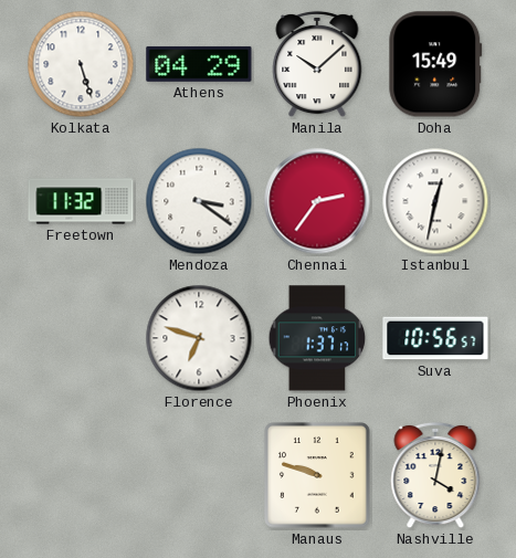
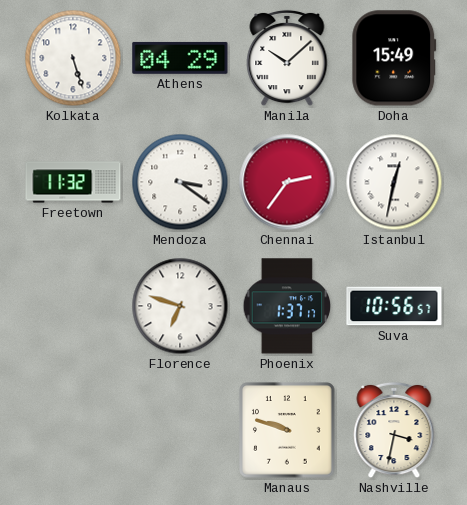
Nashville: 4:02 -> 3:32
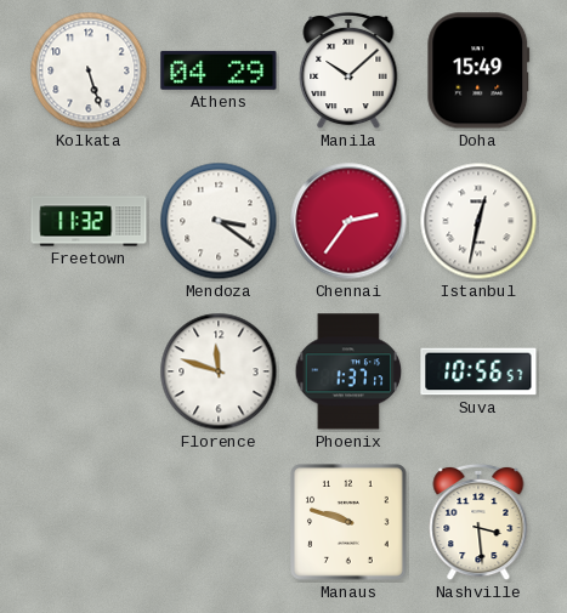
Florence: 6:48 -> 11:48
Nashville: 3:32 -> 3:29
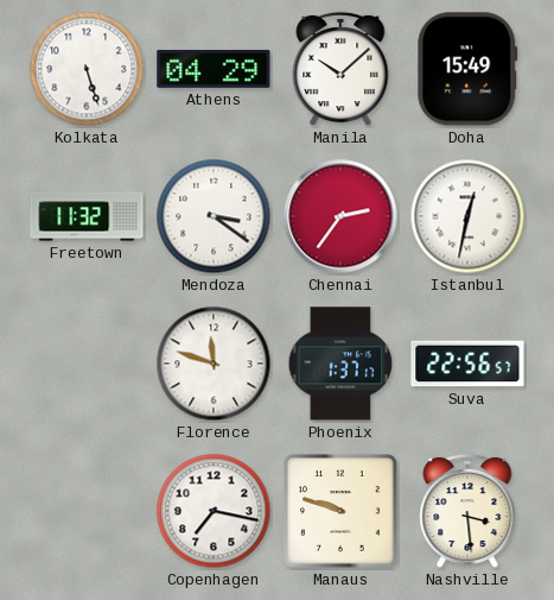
Suva: 10:56 -> 22:56
Copenhagen: none -> 7:17
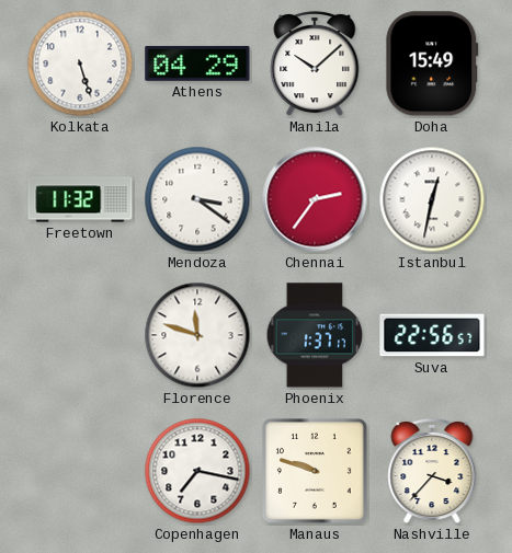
Nashville: 3:29 -> 3:37
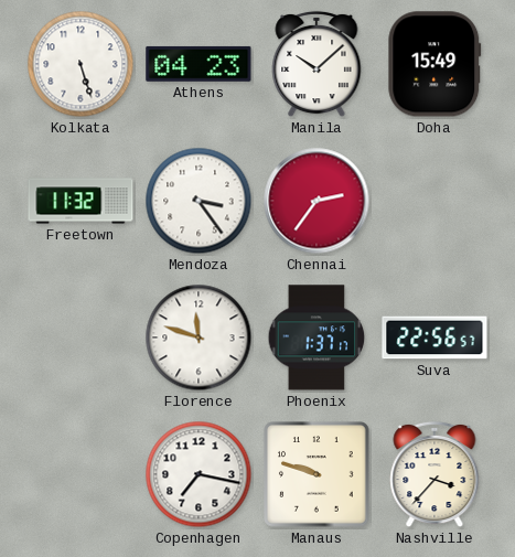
Athens: 04:29 -> 04:23
Mendoza: 3:21 -> 3:24
Istanbul: 12:32 -> none
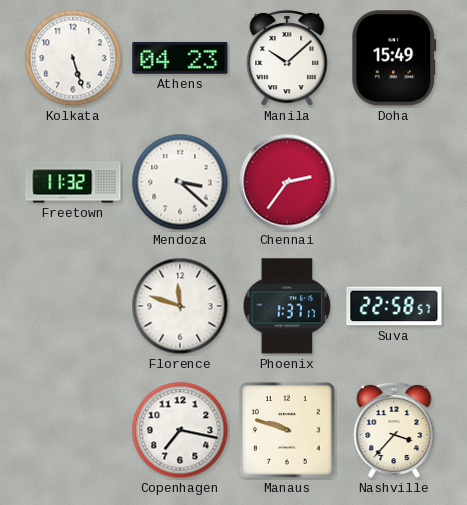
Mendoza: 3:24 -> 3:22
Suva: 22:56 -> 22:58
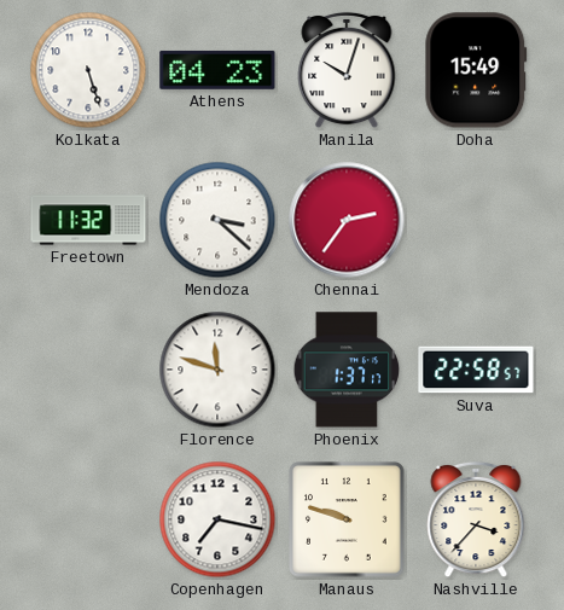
Manila: 10:08 -> 10:03
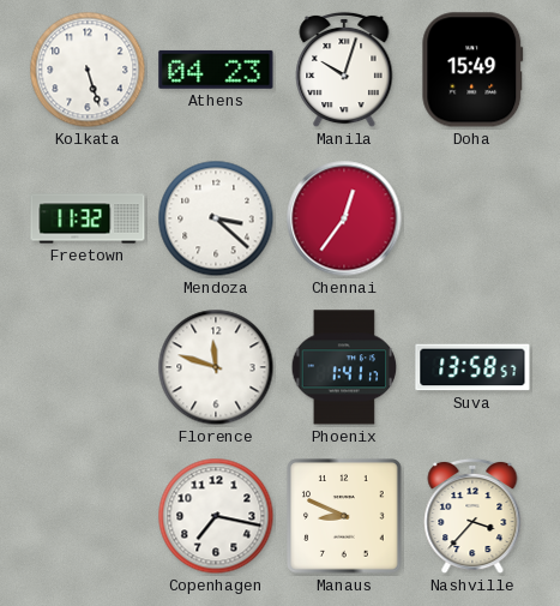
Chennai: 2:36 -> 12:36
Phoenix: 1:37 -> 1:41
Suva: 22:58 -> 13:58
Manaus: 9:48 -> 8:49
